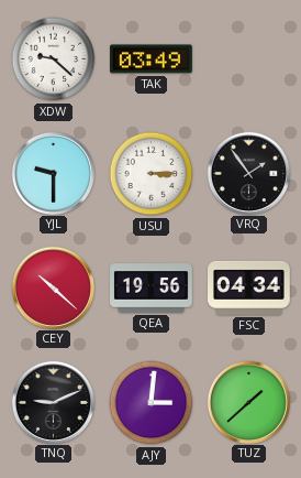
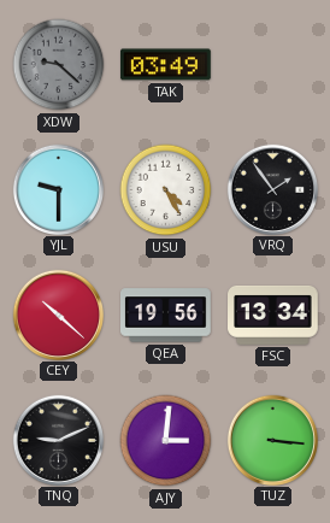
XDW dial: white -> grey
USU: 3:15 -> 4:25
FSC: 04:34 -> 13:34
TUZ: 1:38 -> 3:16
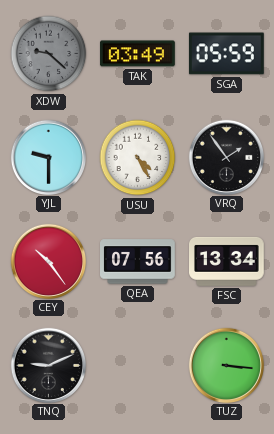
SGA: none -> 05:59
CEY: 10:22 -> 10:24
QEA: 19:56 -> 07:56
AJY: 3:01 -> none
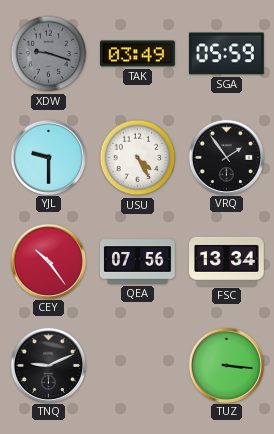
XDW: 9:22 -> 9:18
